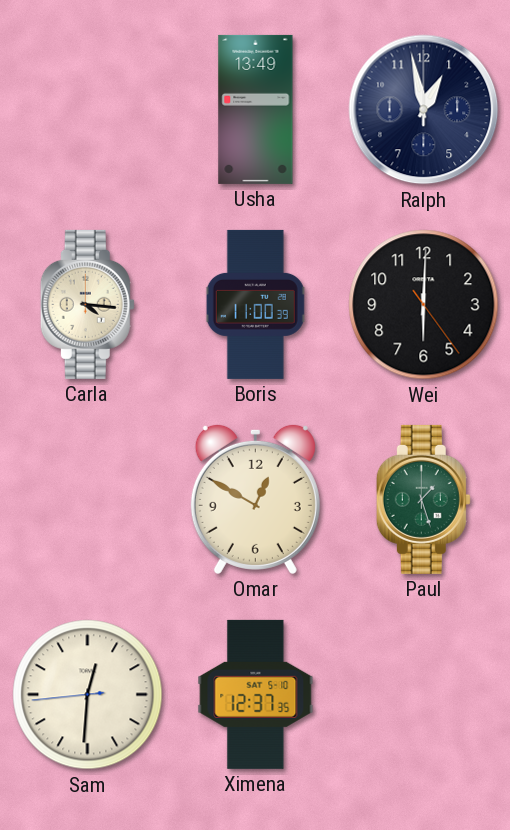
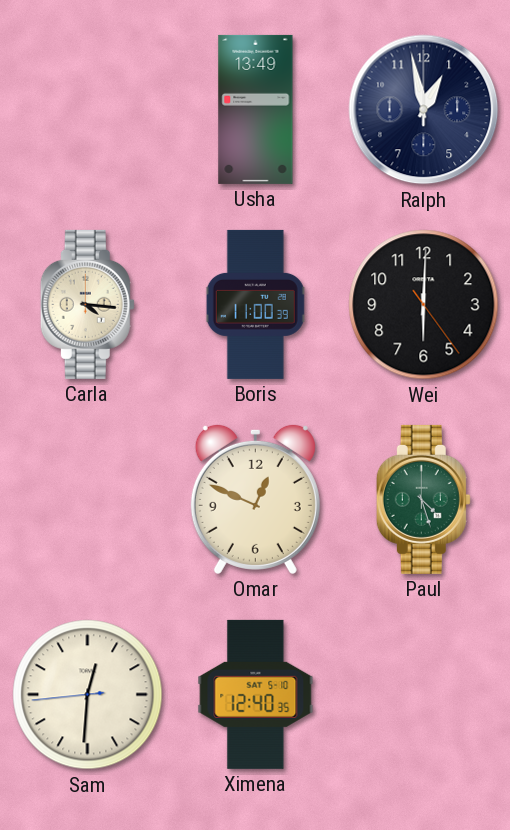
Omar: 12:50 -> 12:49
Paul: 1:27 -> 4:27
Ximena: 12:37 -> 12:40
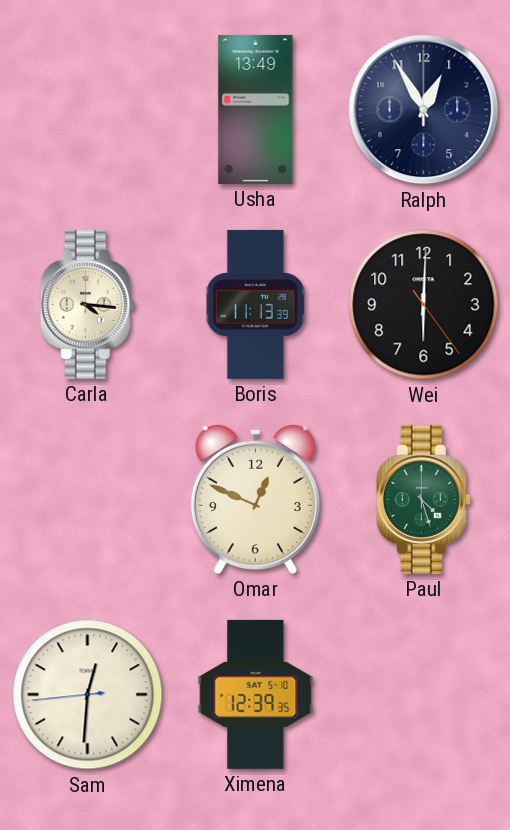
Ralph: 12:58 -> 12:55
Boris: 11:00 -> 11:13
Ximena: 12:40 -> 12:39
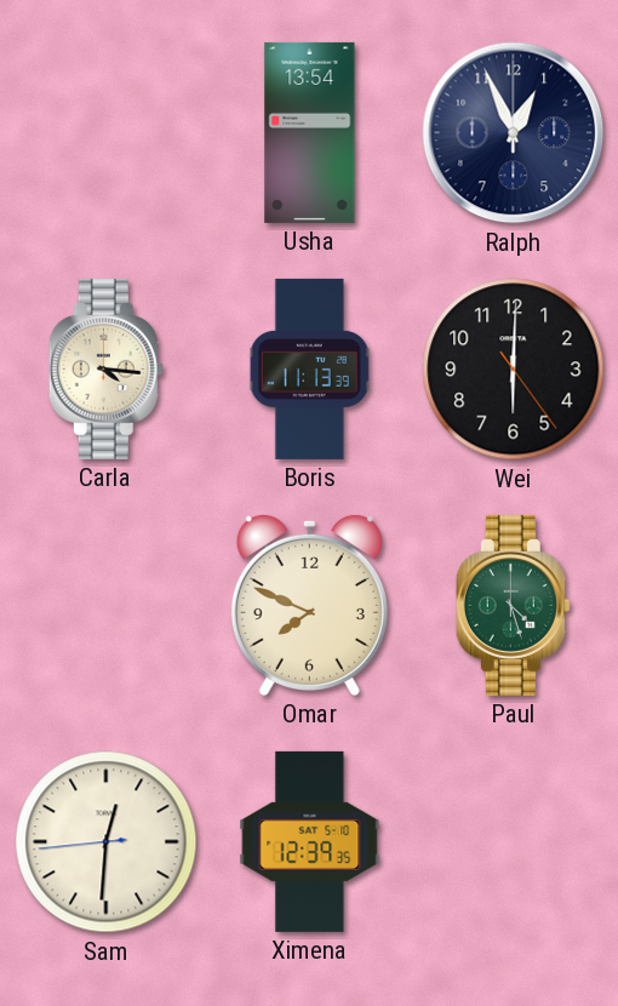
Usha: 13:49 -> 13:54
Ralph: 12:55 -> 12:56
Omar: 12:49 -> 7:49
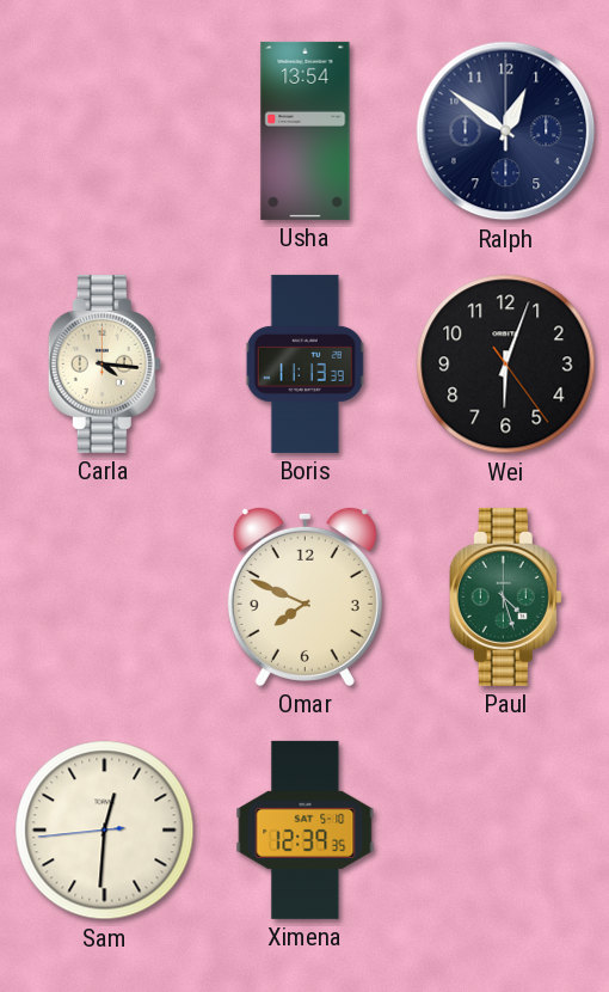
Ralph: 12:56 -> 12:51
Wei: 6:00 -> 6:03
